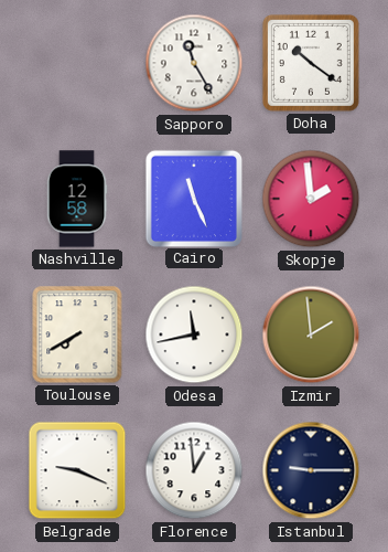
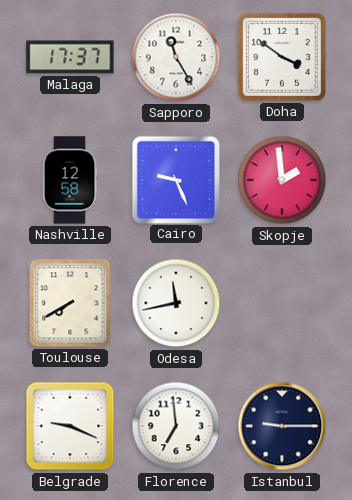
Malaga: none -> 17:37
Doha: 10:21 -> 3:51
Cairo: 11:26 -> 9:26
Izmir: 1:59 -> none
Florence: 12:59 -> 6:59
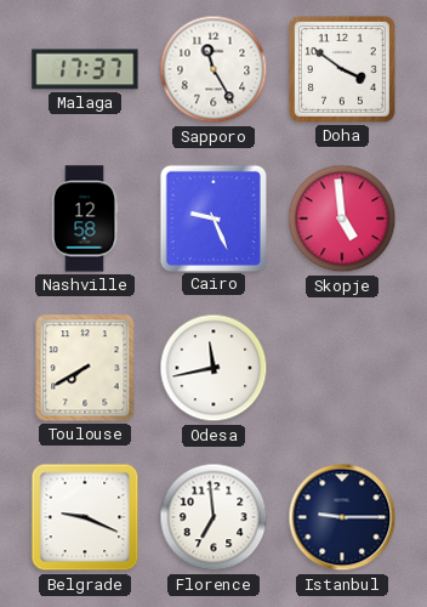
Skopje: 1:59 -> 4:59
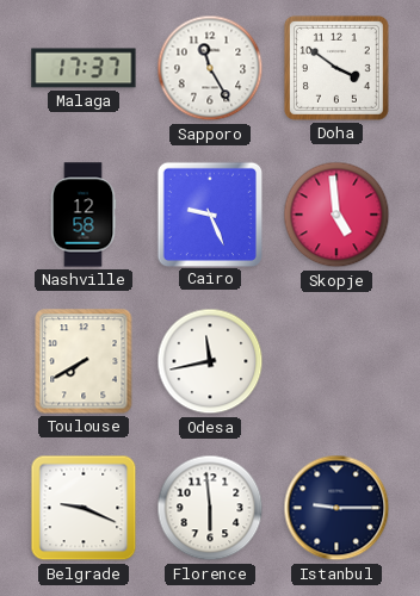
Florence: 6:59 -> 5:59
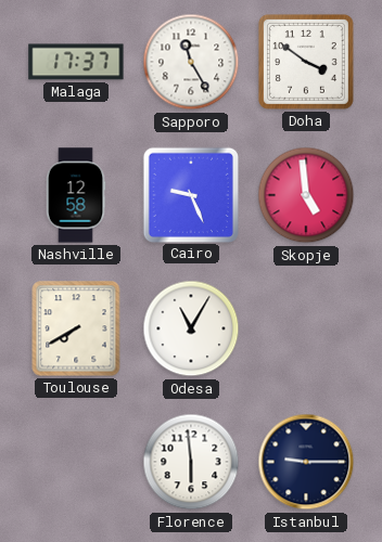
Odesa: 11:43 -> 11:05
Belgrade: 9:19 -> none
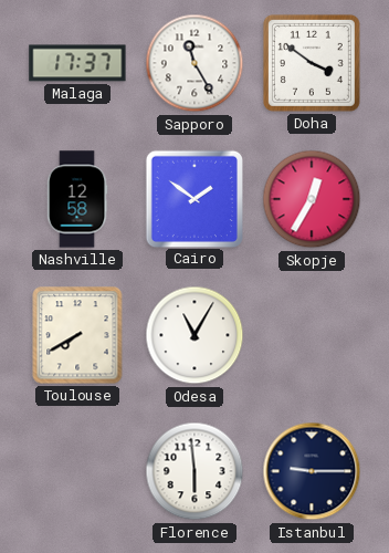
Cairo: 9:26 -> 1:51
Skopje: 4:59 -> 12:35
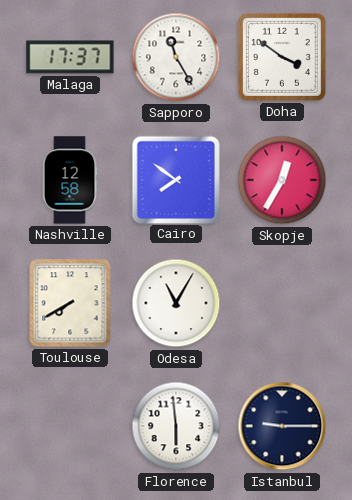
Cairo: 1:51 -> 7:51
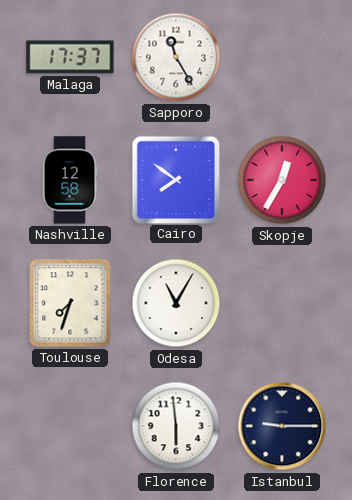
Doha: 3:51 -> none
Toulouse: 7:40 -> 7:33
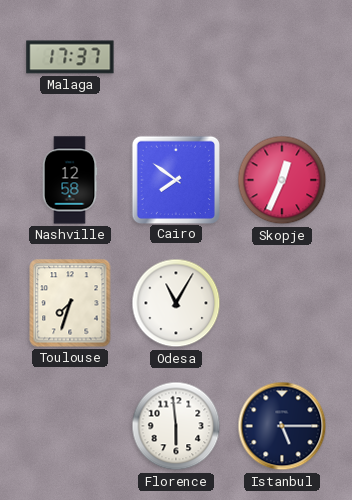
Sapporo: 11:25 -> none
Skopje: 12:35 -> 12:34
Istanbul: 9:15 -> 5:15
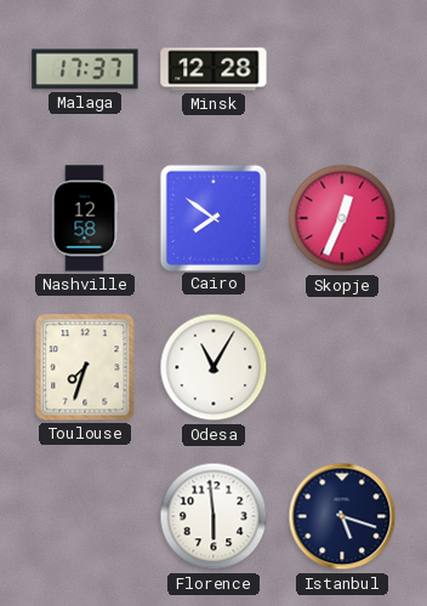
Minsk: none -> 12:28
Istanbul: 5:15 -> 5:18
